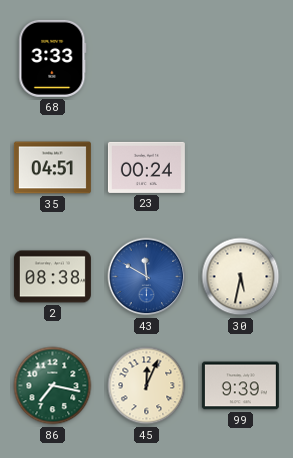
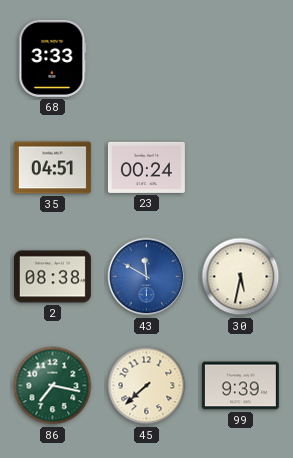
45: 12:04 -> 7:38
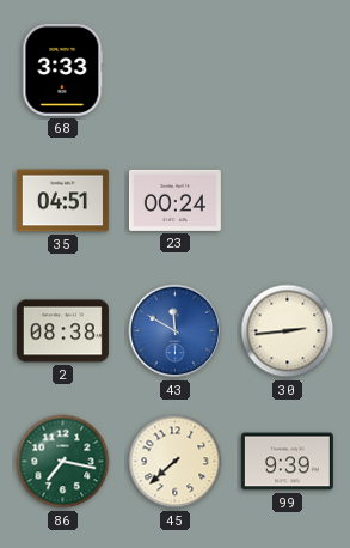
30: 5:32 -> 2:44
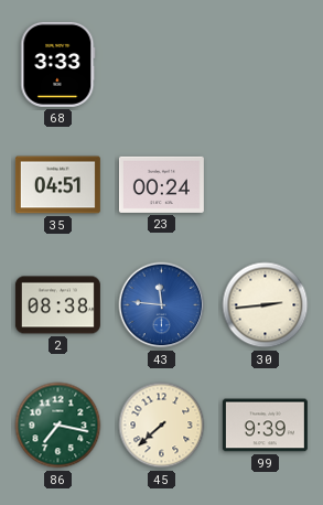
43: 11:50 -> 11:46
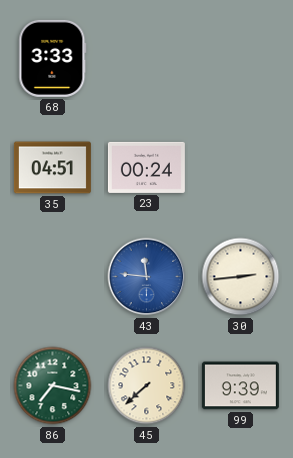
2: 08:38 -> none
